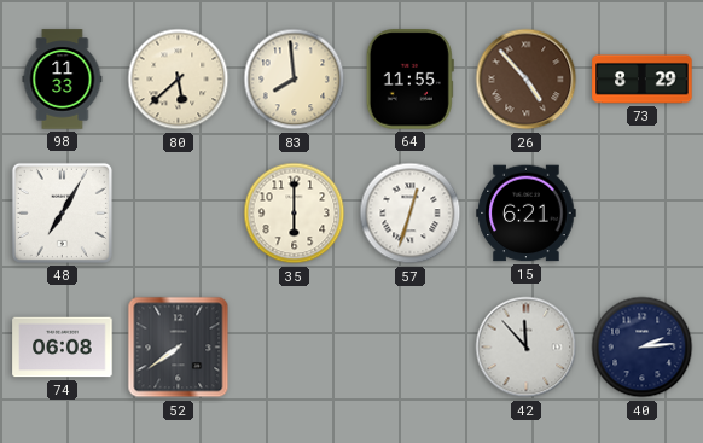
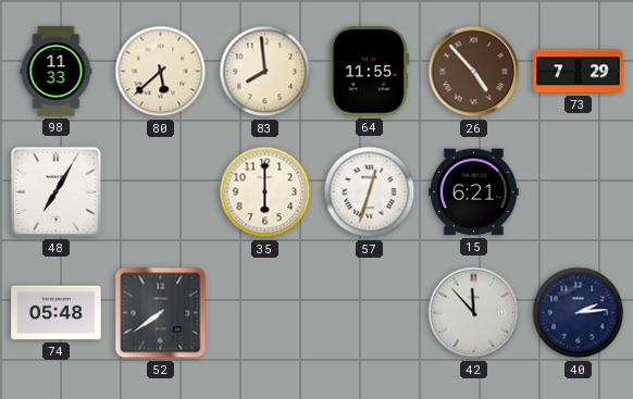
73: 8:29 -> 7:29
74: 06:08 -> 05:48
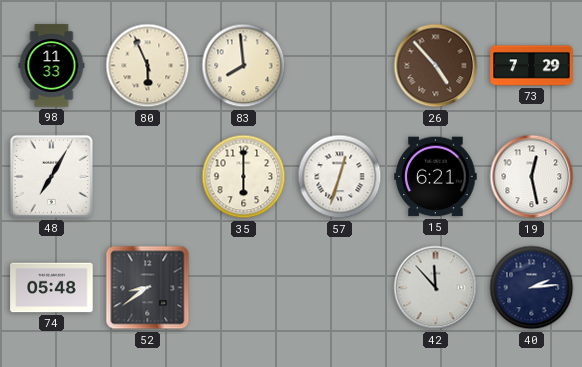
80: 5:38 -> 5:56
64: 11:55 -> none
19: none -> 12:28
52: 7:39 -> 8:39
